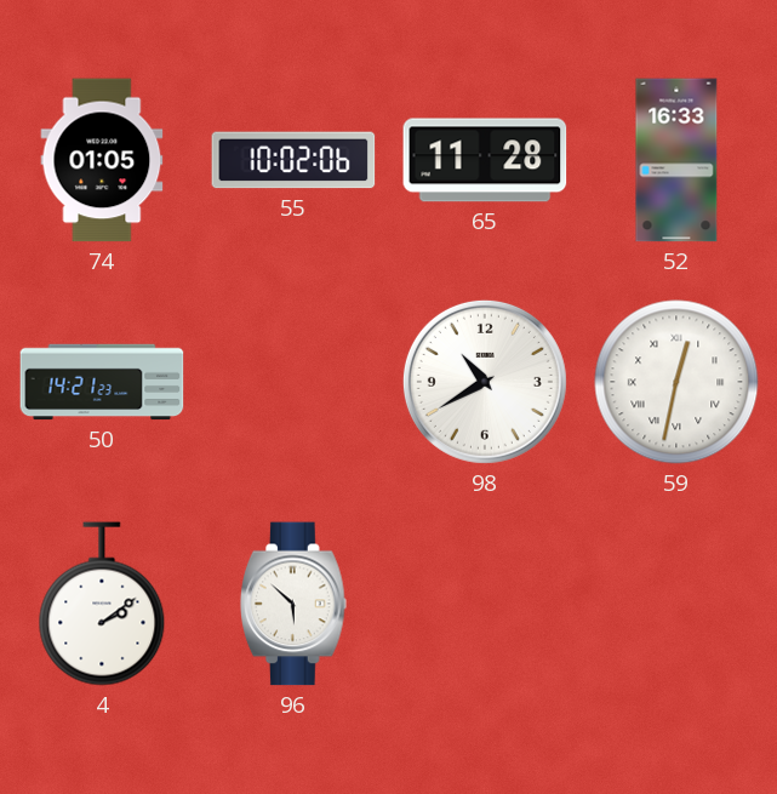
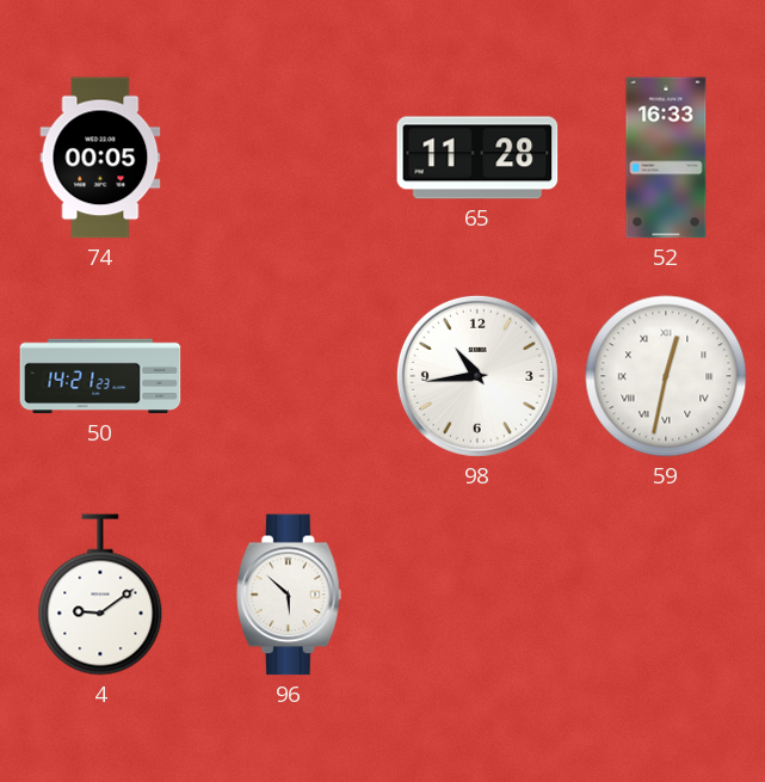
74: 01:05 -> 00:05
55: 10:02 -> none
98: 10:40 -> 10:44
4: 2:09 -> 9:09
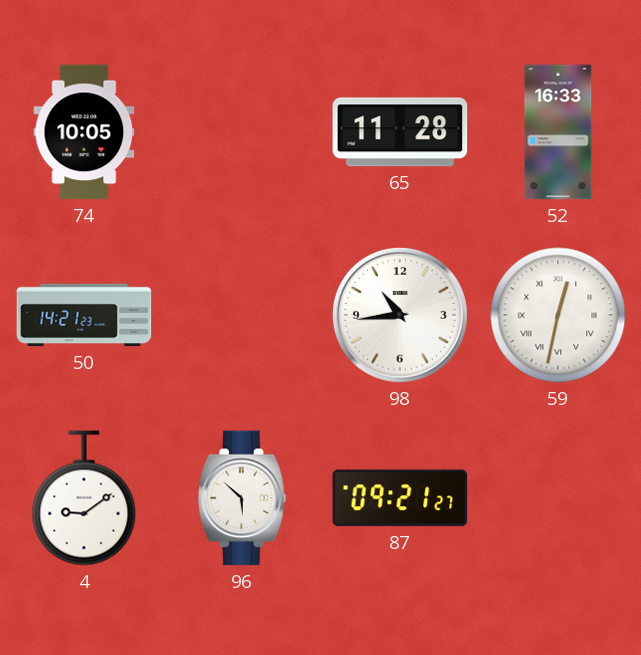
74: 00:05 -> 10:05
87: none -> 09:21
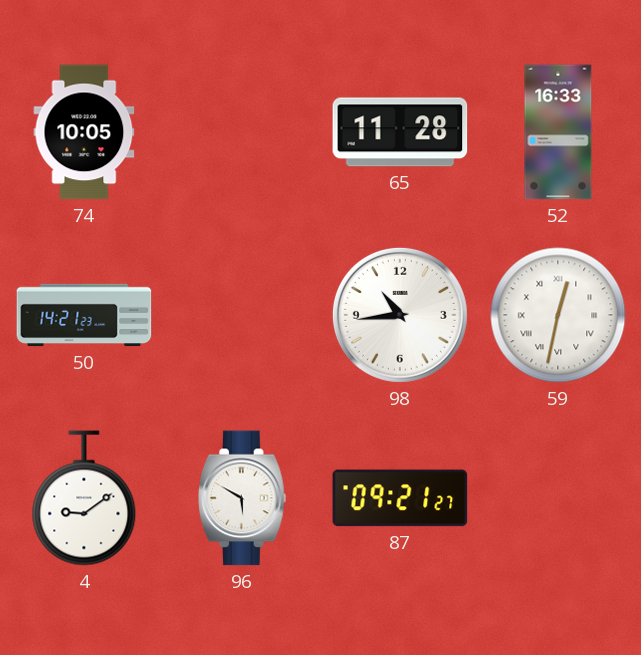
96: 5:52 -> 5:50
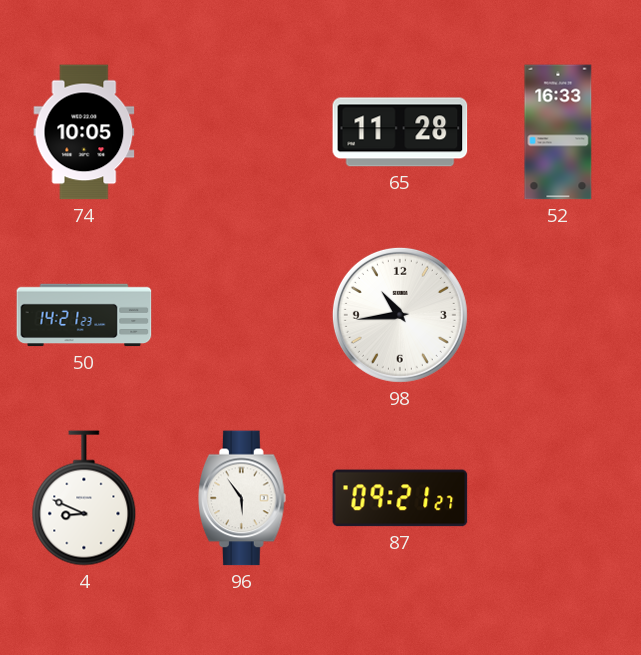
59: 12:32 -> none
4: 9:09 -> 8:49
96: 5:50 -> 5:54
